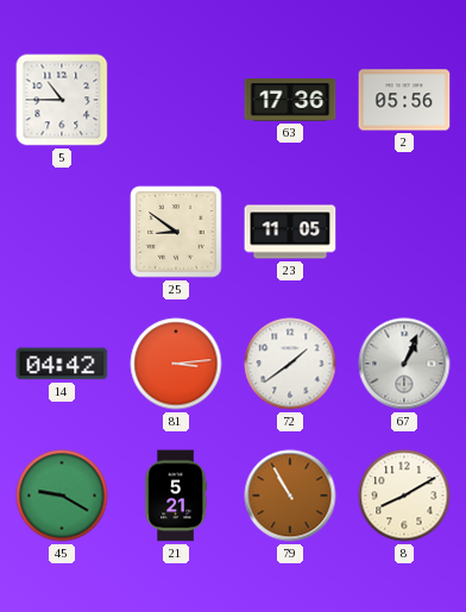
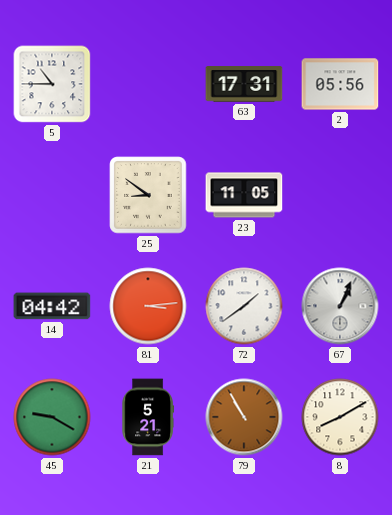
63: 17:36 -> 17:31
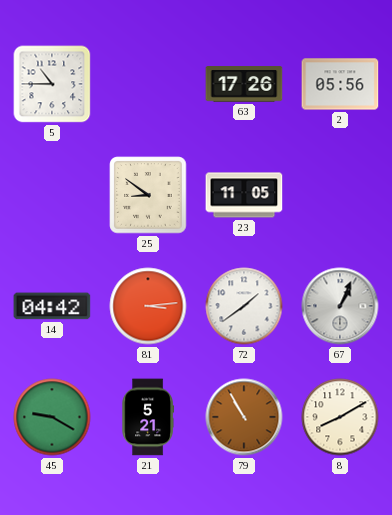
63: 17:31 -> 17:26
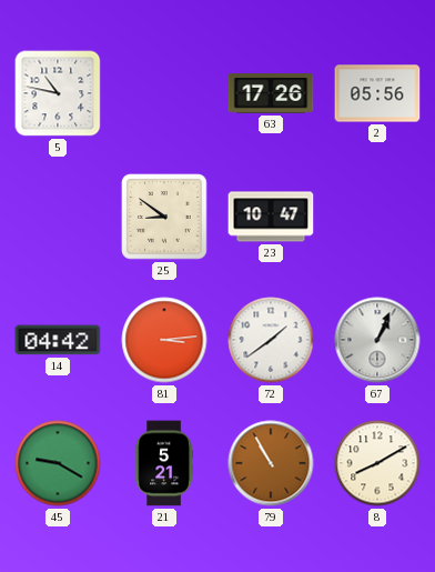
5: 10:45 -> 10:47
23: 11:05 -> 10:47
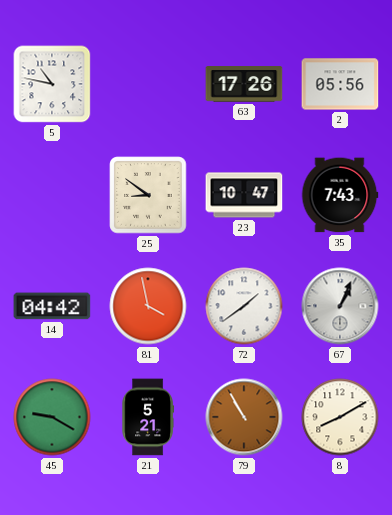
35: none -> 7:43
81: 3:14 -> 3:58
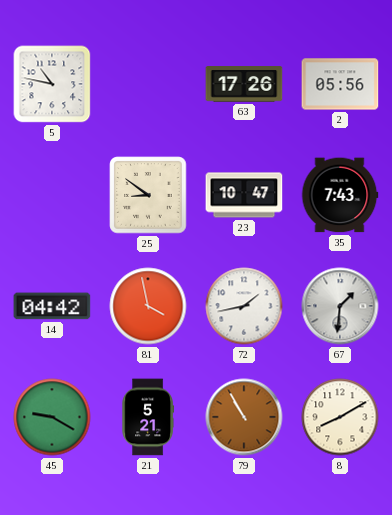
72: 1:39 -> 1:43
67: 1:04 -> 1:31
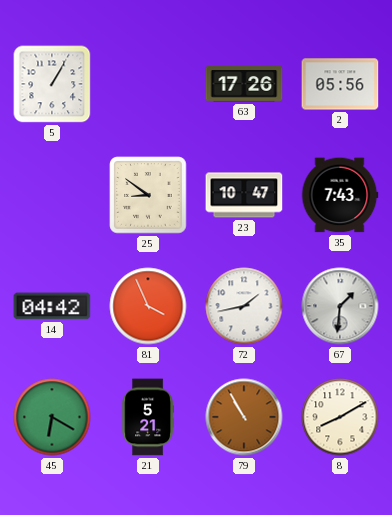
5: 10:47 -> 1:05
81: 3:58 -> 3:56
45: 9:20 -> 6:20
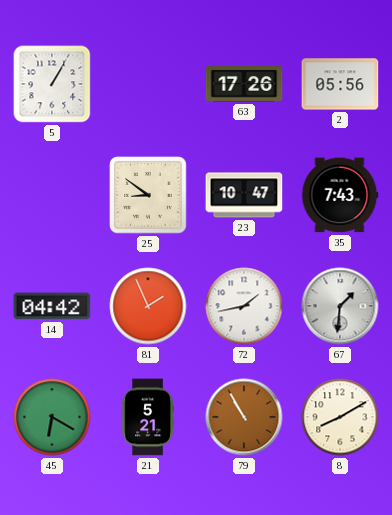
81: 3:56 -> 1:56
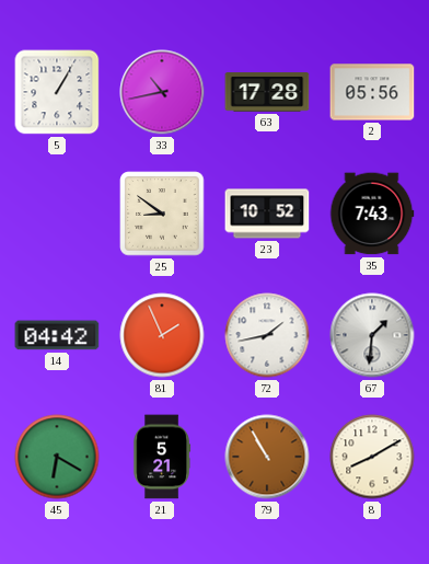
33: none -> 10:43
63: 17:26 -> 17:28
23: 10:47 -> 10:52
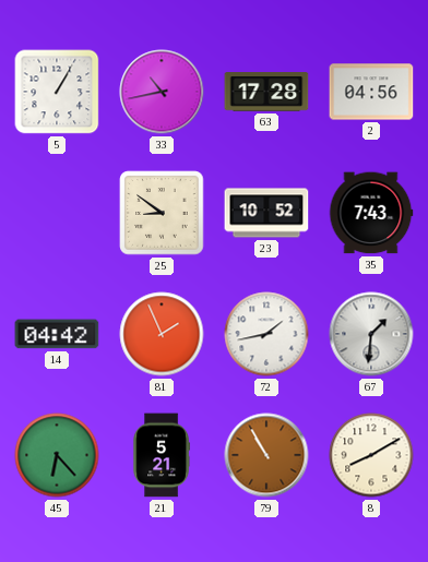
2: 05:56 -> 04:56
45: 6:20 -> 6:23
